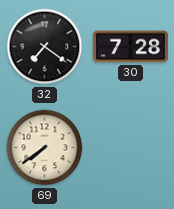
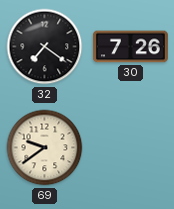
30: 7:28 -> 7:26
69: 7:39 -> 9:39
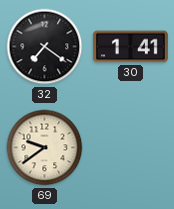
30: 7:26 -> 1:41
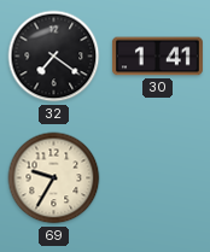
69: 9:39 -> 9:35
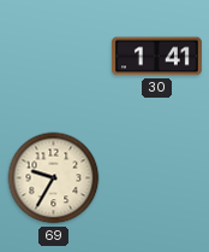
32: 7:21 -> none
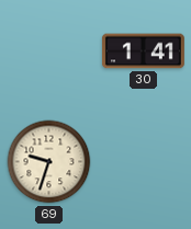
69: 9:35 -> 9:33
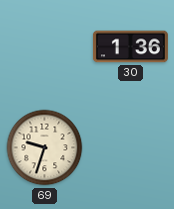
30: 1:41 -> 1:36
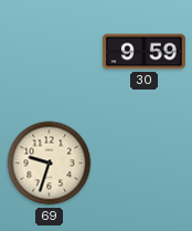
30: 1:36 -> 9:59
